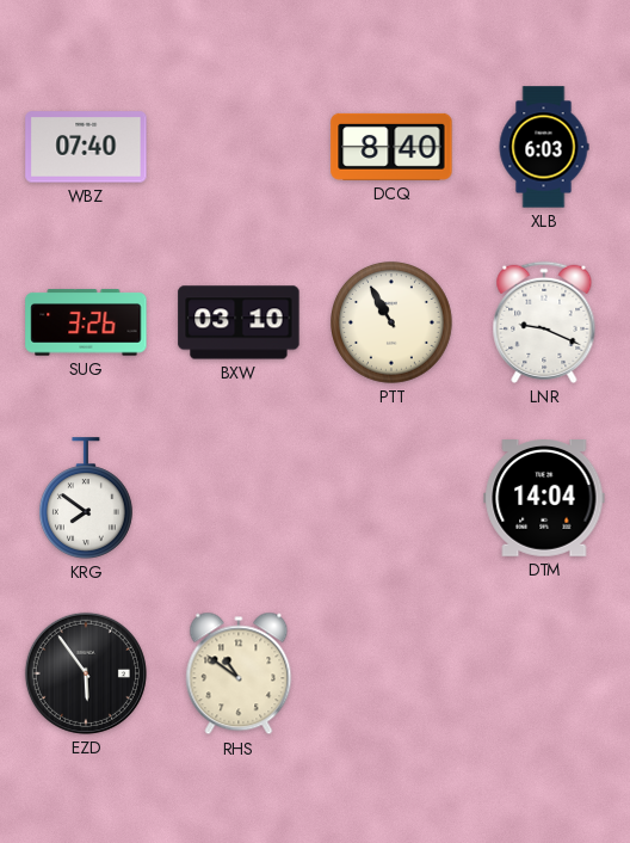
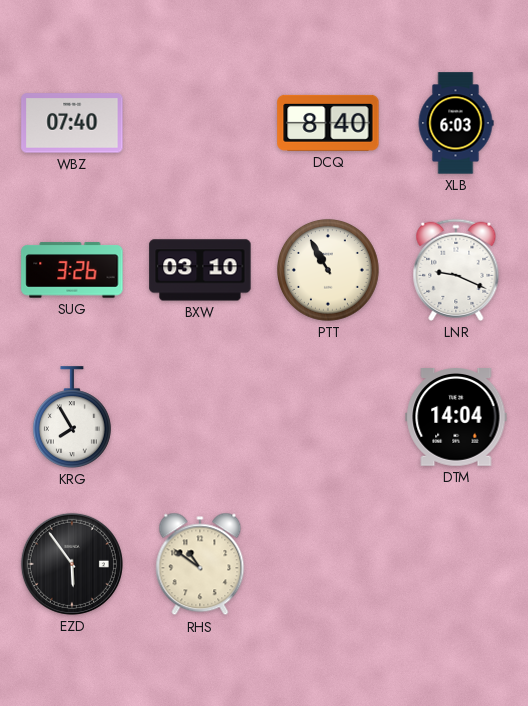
KRG: 7:51 -> 7:55
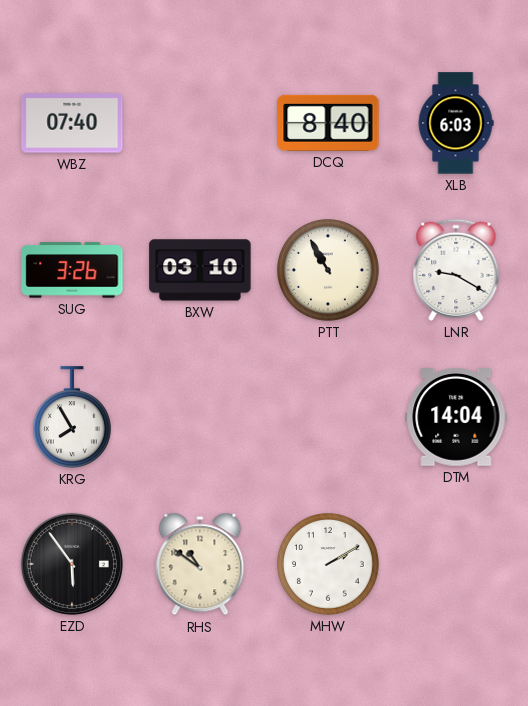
LNR: 9:19 -> 9:20
MHW: none -> 2:10
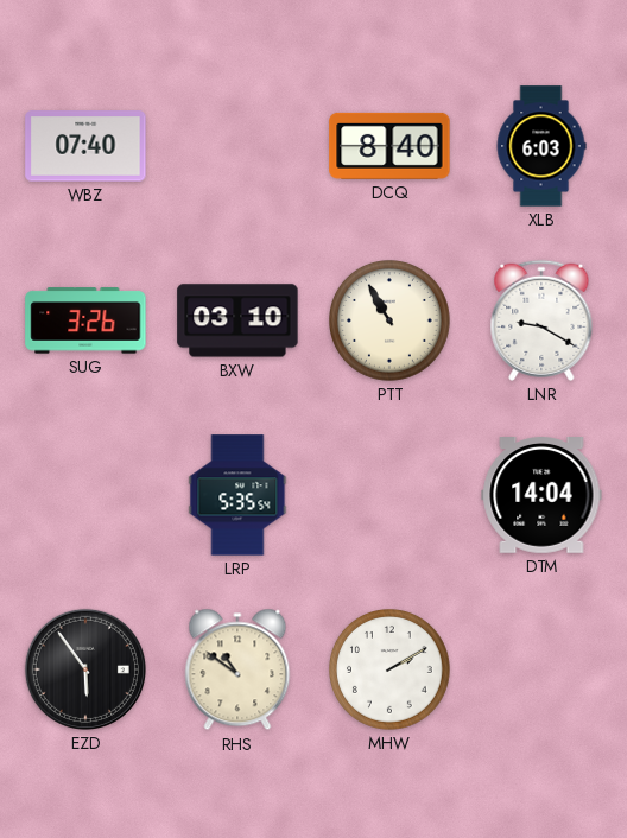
KRG: 7:55 -> none
LRP: none -> 5:35
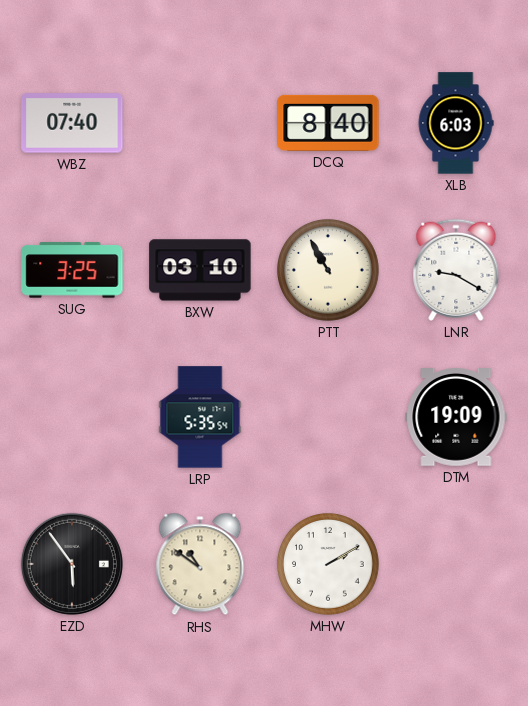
SUG: 3:26 -> 3:25
DTM: 14:04 -> 19:09
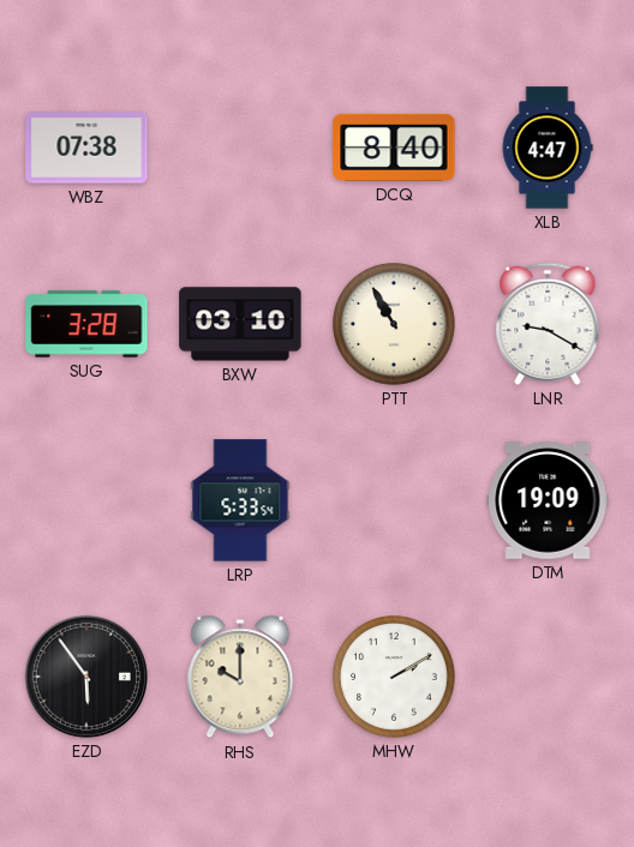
WBZ: 07:40 -> 07:38
XLB: 6:03 -> 4:47
SUG: 3:25 -> 3:28
LRP: 5:35 -> 5:33
RHS: 10:51 -> 10:00
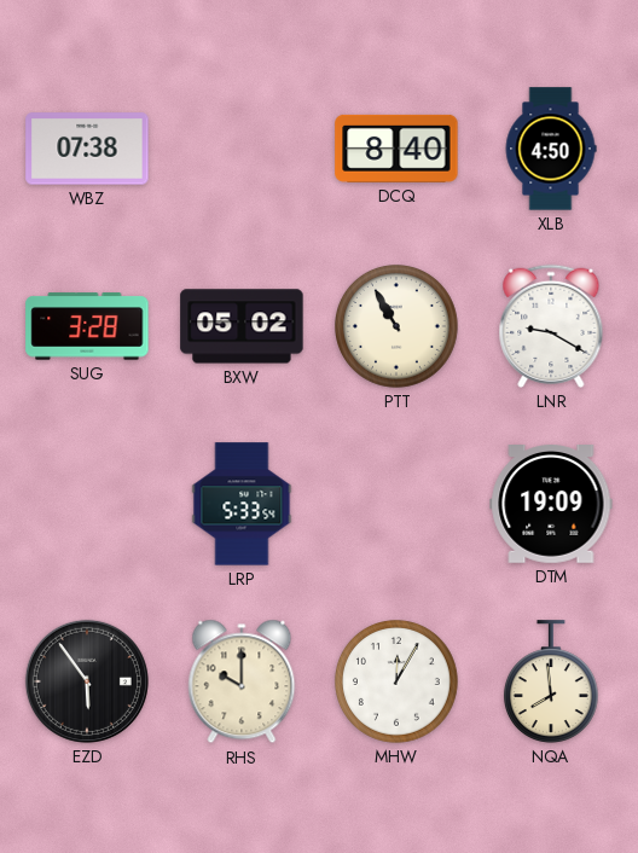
XLB: 4:47 -> 4:50
BXW: 03:10 -> 05:02
MHW: 2:10 -> 12:05
NQA: none -> 7:59
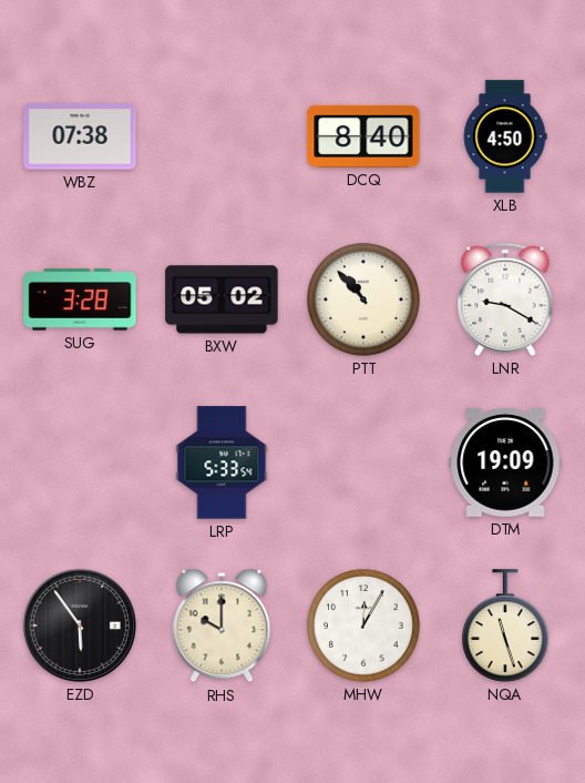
PTT: 10:55 -> 10:53
NQA: 7:59 -> 11:27
